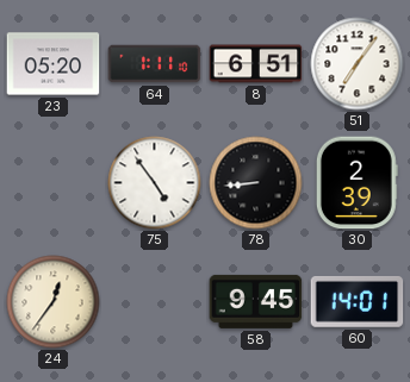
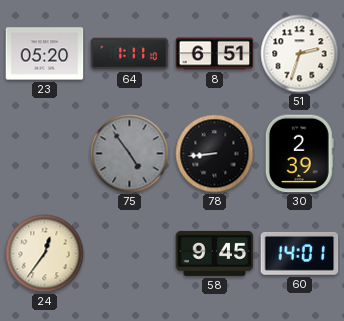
51: 7:06 -> 2:33
75 dial: white -> grey
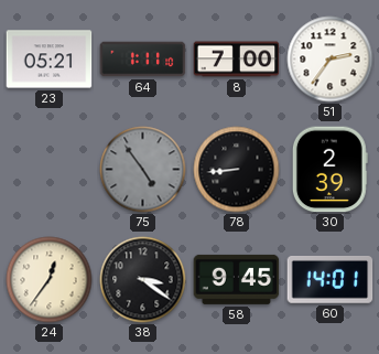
23: 05:20 -> 05:21
8: 6:51 -> 7:00
51: 2:33 -> 2:36
38: none -> 3:21
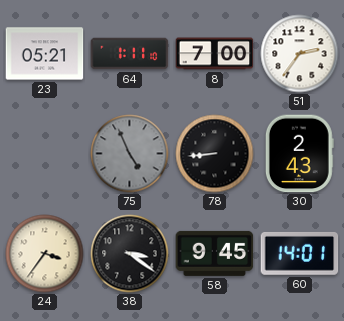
75: 4:54 -> 4:56
30: 2:39 -> 2:43
24: 12:36 -> 3:36
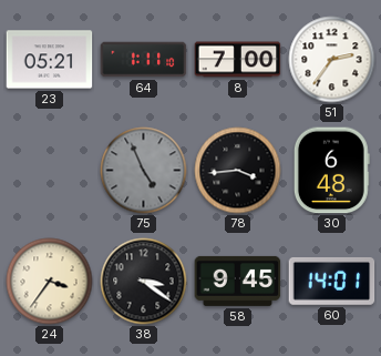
78: 8:44 -> 3:44
30: 2:43 -> 6:48
